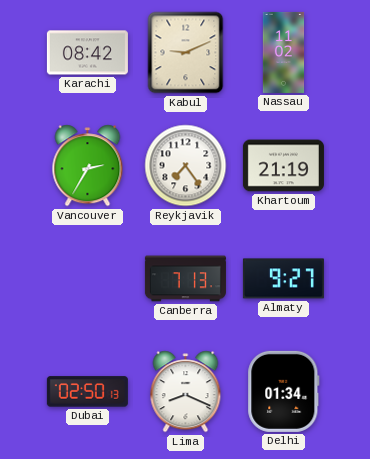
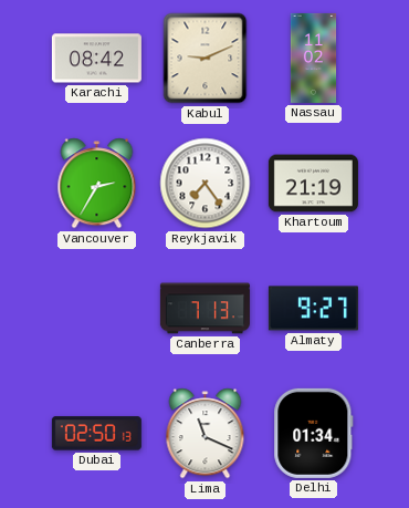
Lima: 8:19 -> 11:19
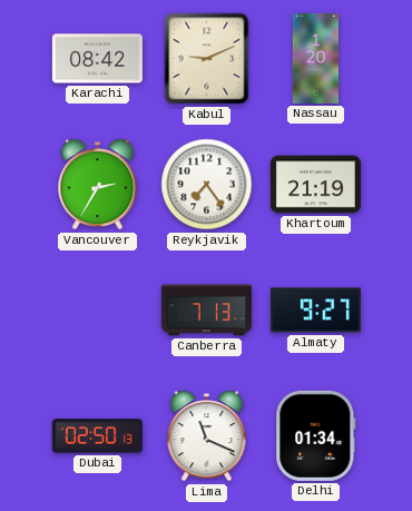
Nassau: 11:02 -> 1:20
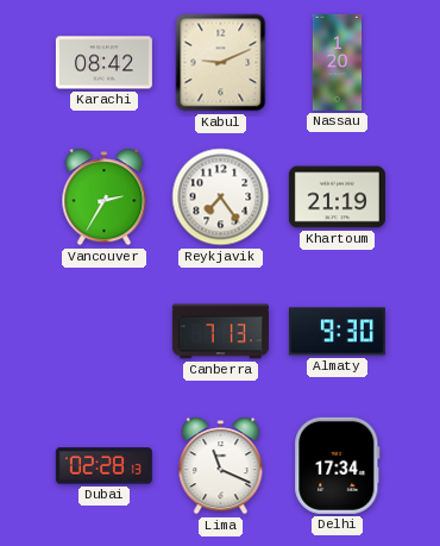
Almaty: 9:27 -> 9:30
Dubai: 02:50 -> 02:28
Delhi: 01:34 -> 17:34
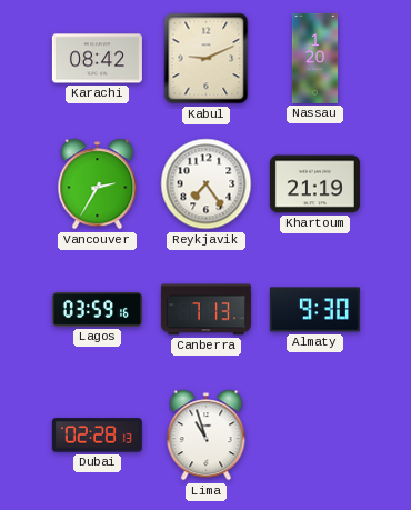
Lagos: none -> 03:59
Lima: 11:19 -> 10:57
Delhi: 17:34 -> none
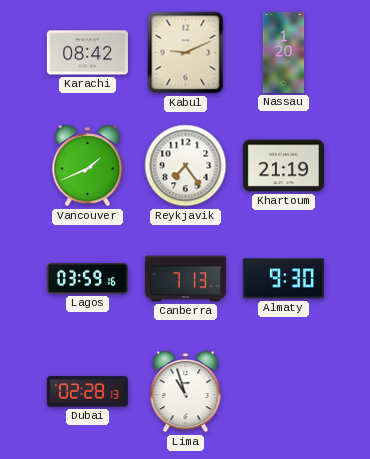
Vancouver: 2:35 -> 1:41
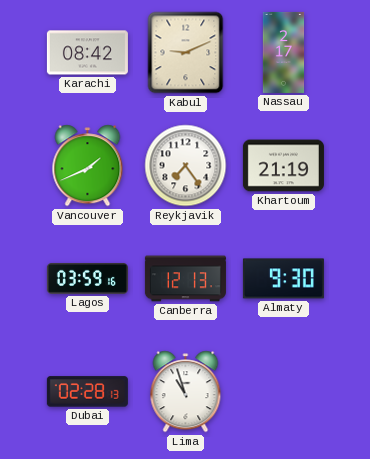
Nassau: 1:20 -> 2:17
Canberra: 7:13 -> 12:13
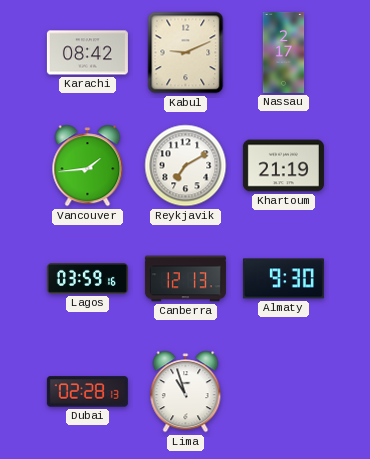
Vancouver: 1:41 -> 1:44
Reykjavik: 7:24 -> 7:10
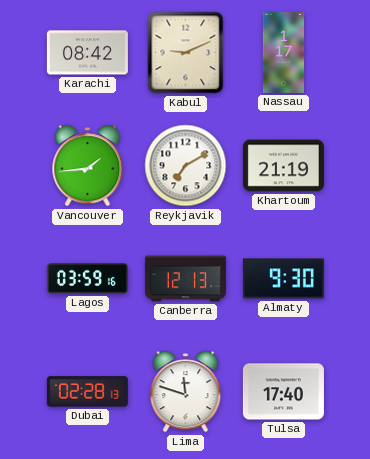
Nassau: 2:17 -> 1:17
Lima: 10:57 -> 11:48
Tulsa: none -> 17:40
